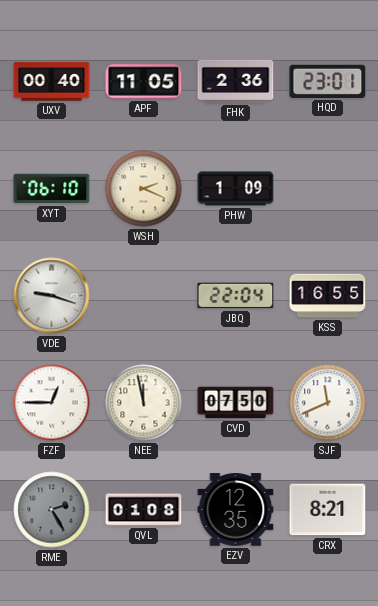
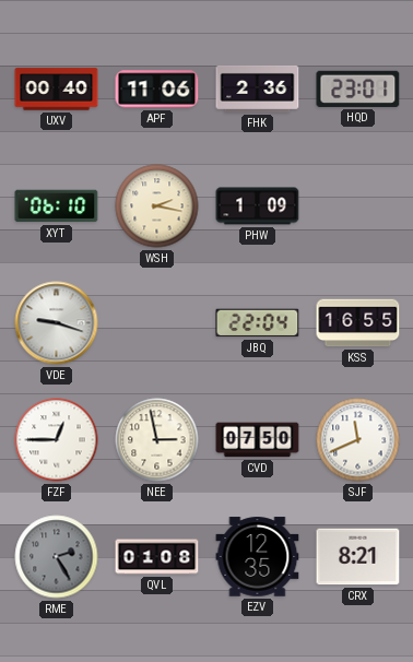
APF: 11:05 -> 11:06
WSH: 2:19 -> 2:17
NEE: 11:58 -> 2:58
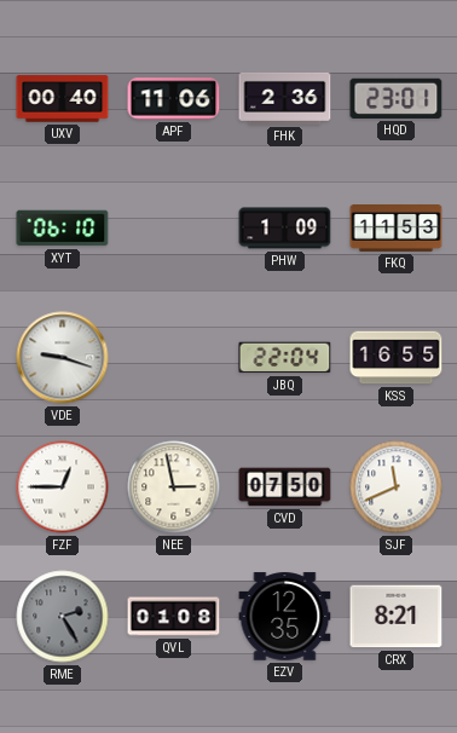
WSH: 2:17 -> none
FKQ: none -> 11:53
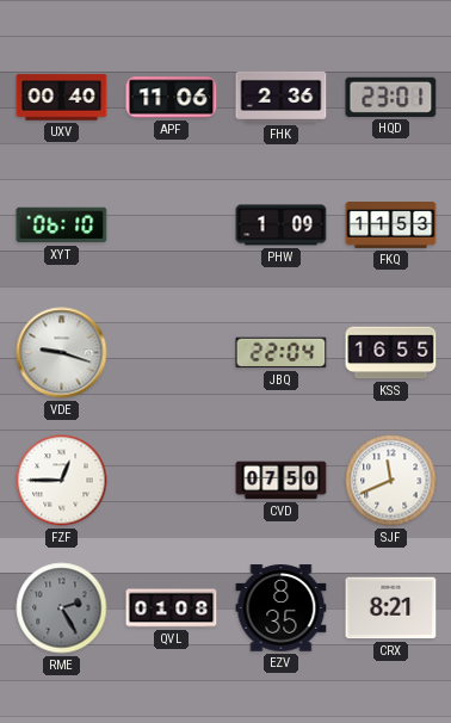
NEE: 2:58 -> none
EZV: 12:35 -> 8:35
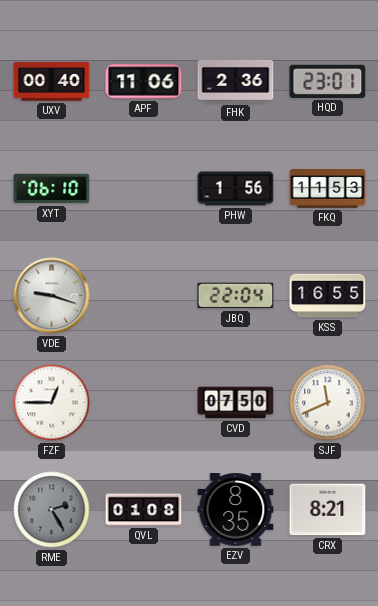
PHW: 1:09 -> 1:56
